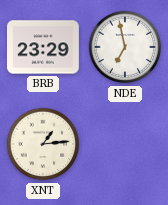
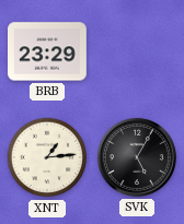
NDE: 6:58 -> none
SVK: none -> 5:05
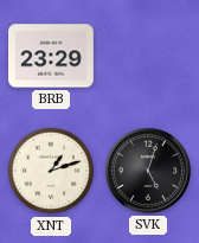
XNT: 1:14 -> 1:12
SVK: 5:05 -> 5:03
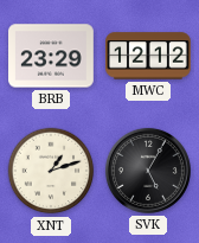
MWC: none -> 12:12
SVK: 5:03 -> 5:05
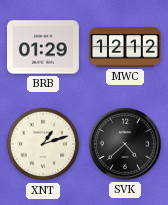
BRB: 23:29 -> 01:29
SVK: 5:05 -> 4:38
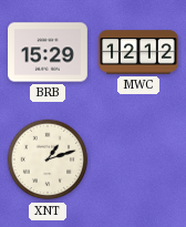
BRB: 01:29 -> 15:29
SVK: 4:38 -> none
